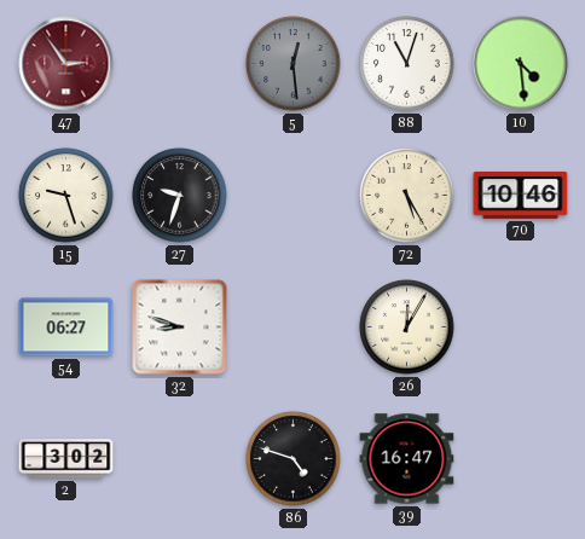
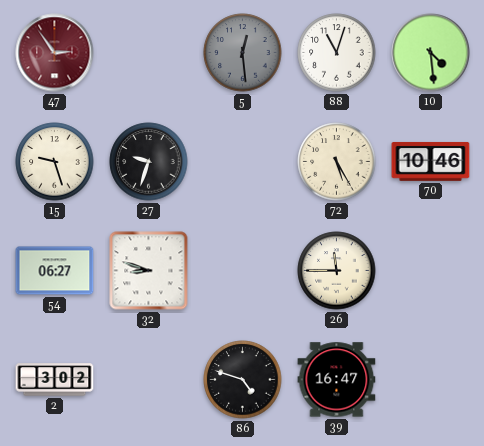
26: 12:05 -> 11:45
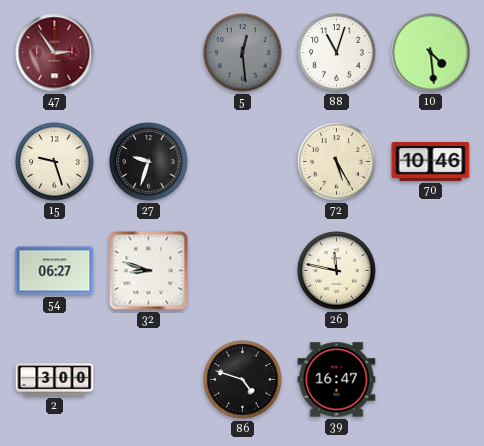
26: 11:45 -> 11:47
2: 3:02 -> 3:00
